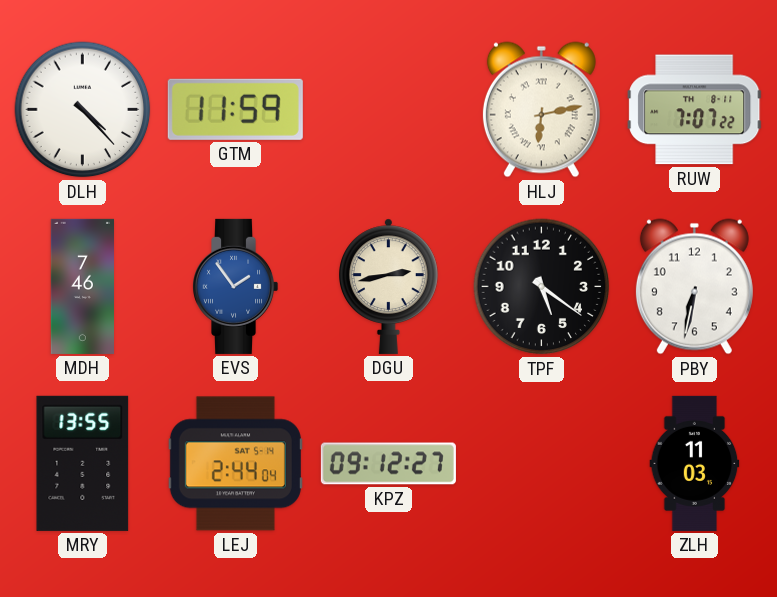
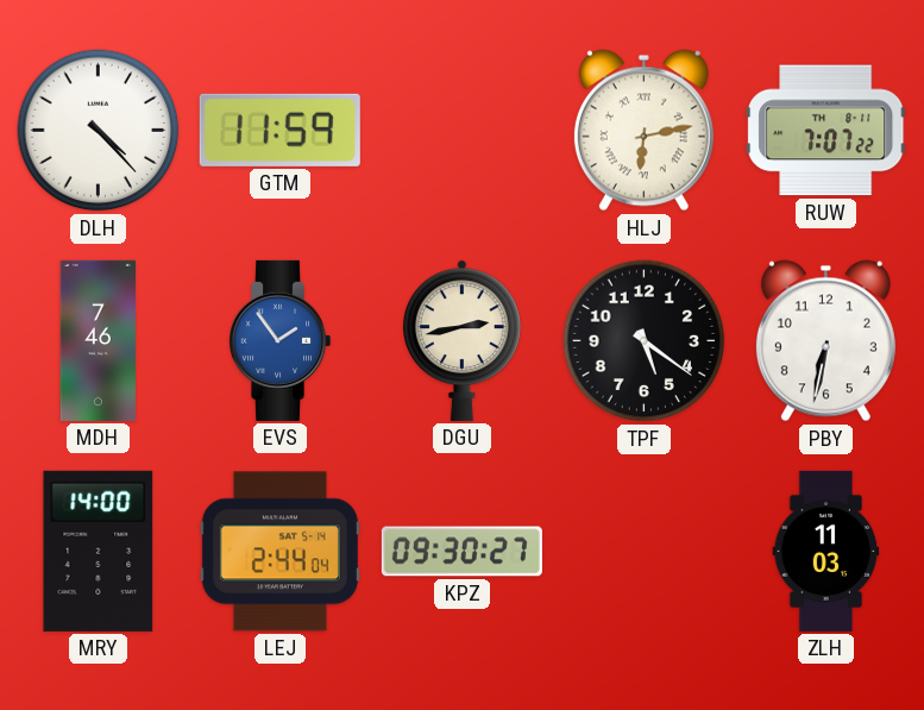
MRY: 13:55 -> 14:00
KPZ: 09:12 -> 09:30
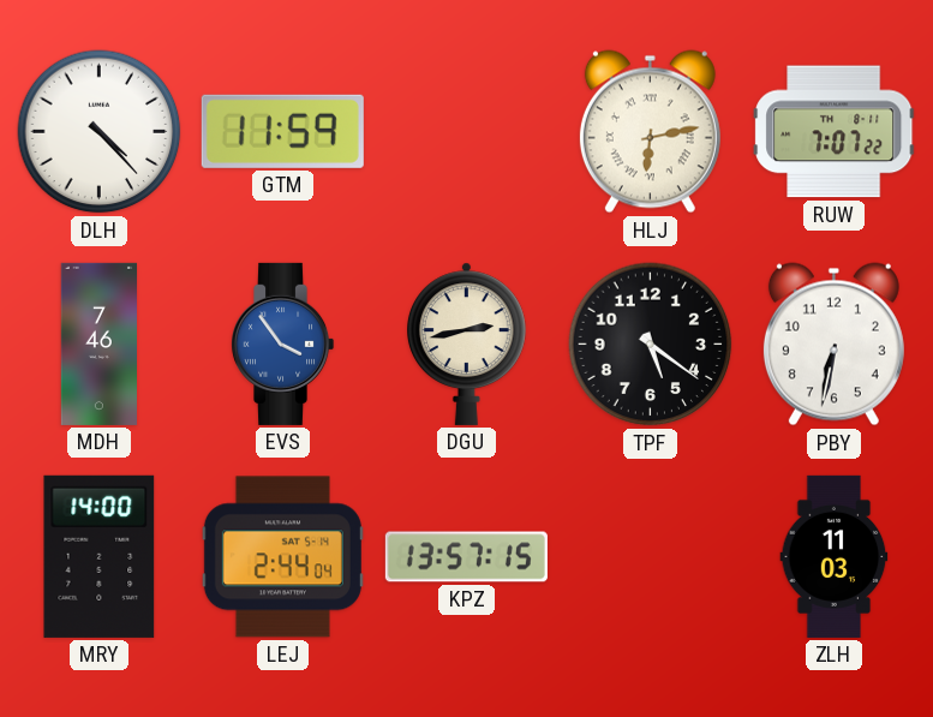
EVS: 1:54 -> 3:54
KPZ: 09:30 -> 13:57
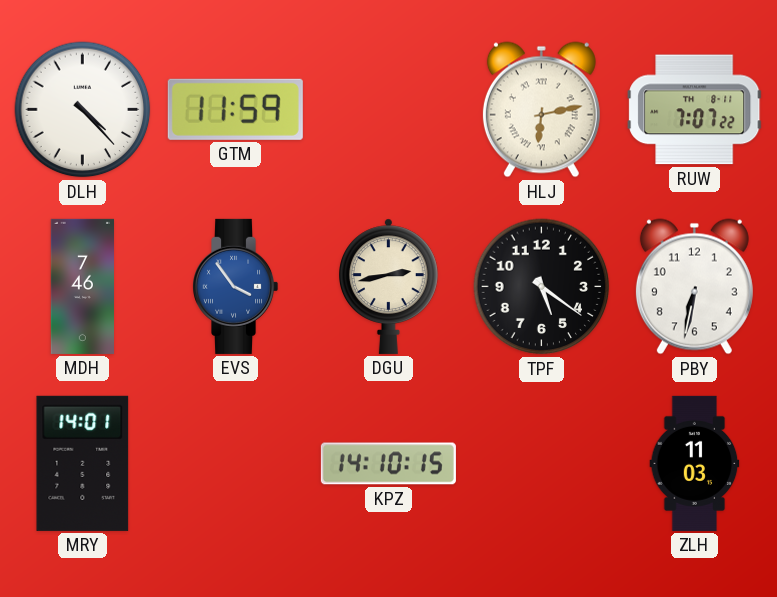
MRY: 14:00 -> 14:01
LEJ: 2:44 -> none
KPZ: 13:57 -> 14:10
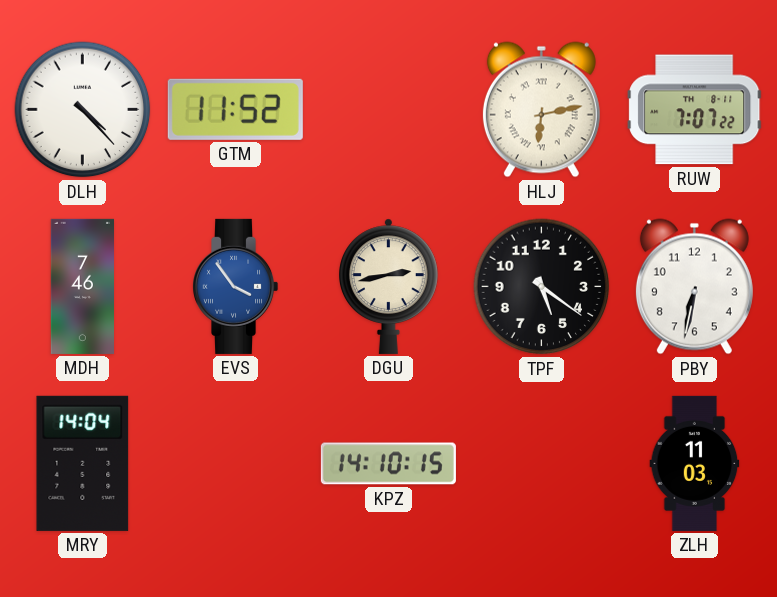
GTM: 11:59 -> 11:52
MRY: 14:01 -> 14:04
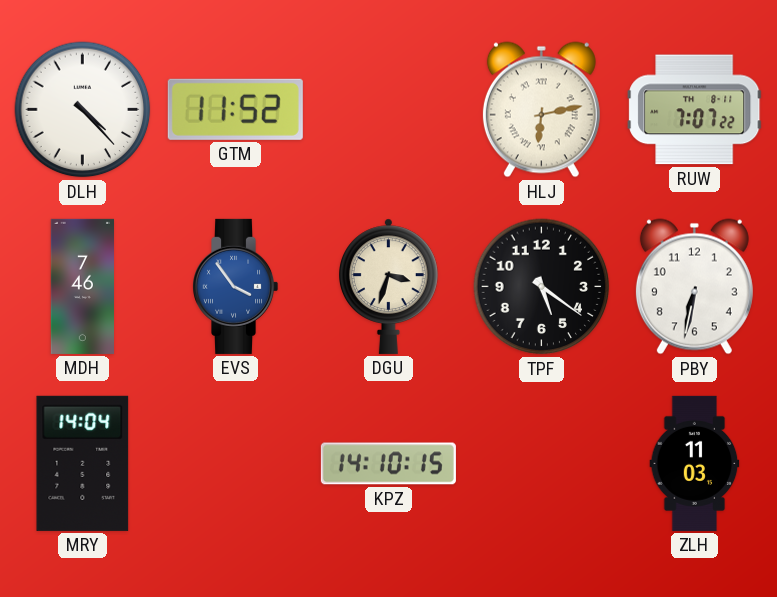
DGU: 2:43 -> 3:33
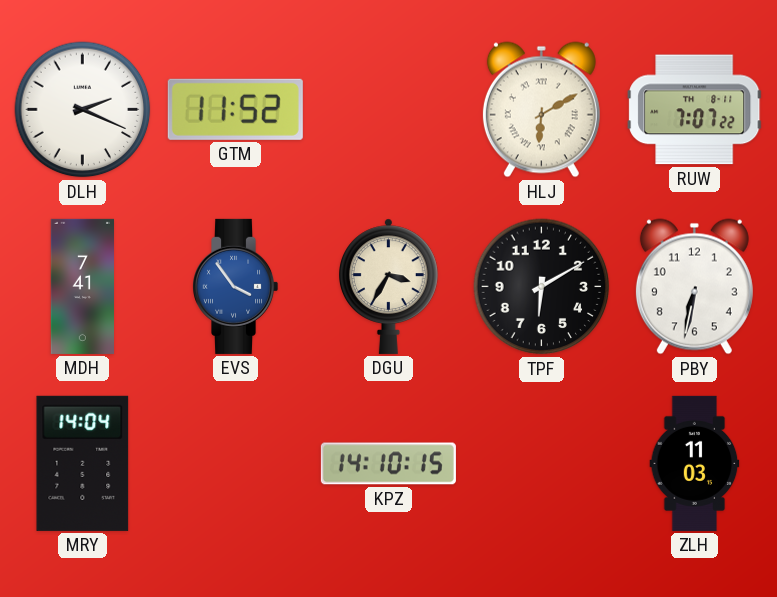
DLH: 4:23 -> 2:19
HLJ: 6:13 -> 6:10
MDH: 7:46 -> 7:41
DGU: 3:33 -> 3:35
TPF: 5:21 -> 6:10
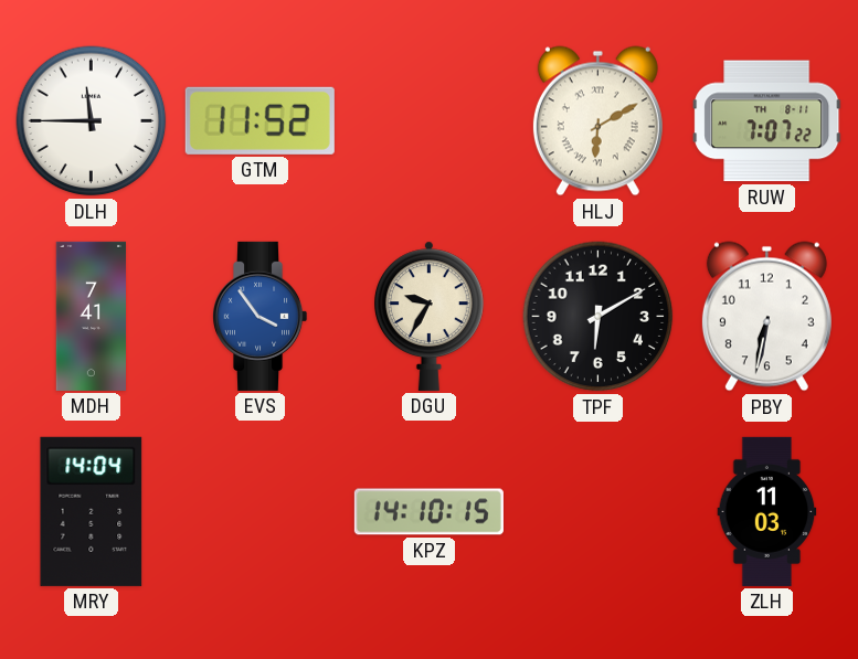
DLH: 2:19 -> 11:45
DGU: 3:35 -> 9:35
